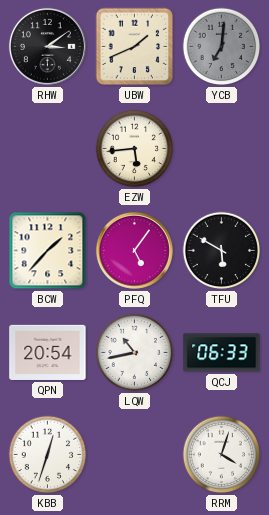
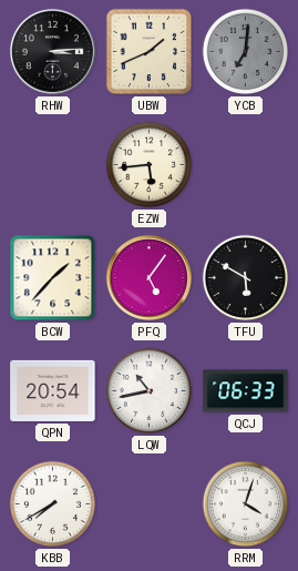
RHW: 3:09 -> 3:14
KBB: 12:33 -> 7:40
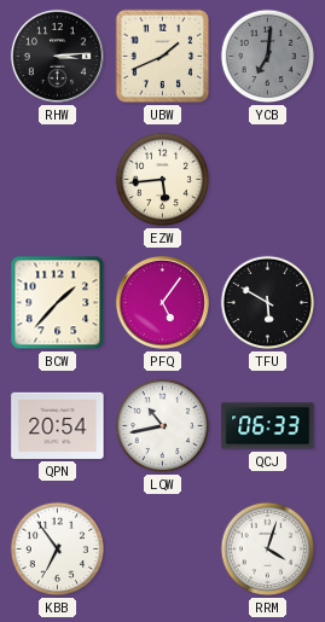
KBB: 7:40 -> 6:54
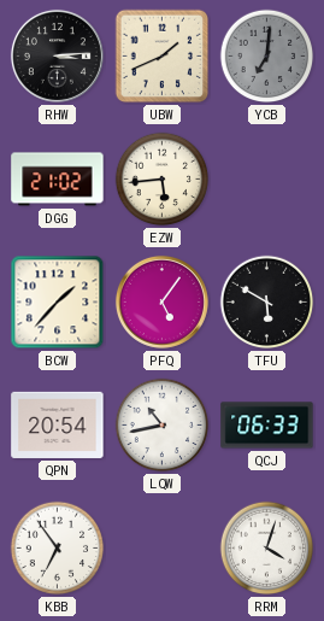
DGG: none -> 21:02
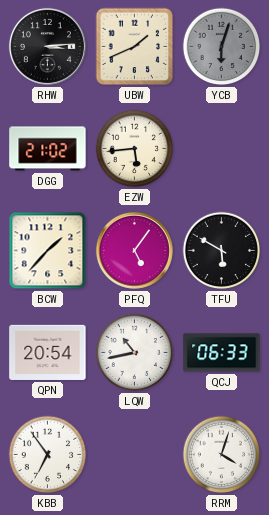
YCB: 7:01 -> 6:03
